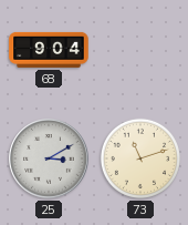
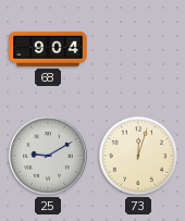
25: 3:10 -> 9:10
73: 11:12 -> 12:03
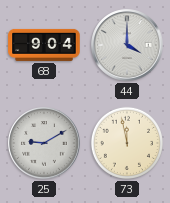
44: none -> 4:00
73: 12:03 -> 11:58
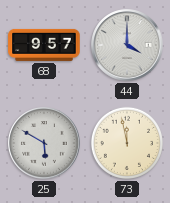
68: 9:04 -> 9:57
25: 9:10 -> 5:50
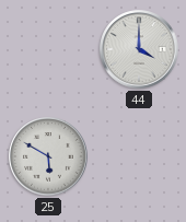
68: 9:57 -> none
73: 11:58 -> none
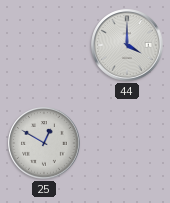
25: 5:50 -> 12:50
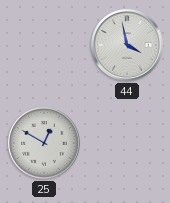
44: 4:00 -> 3:58
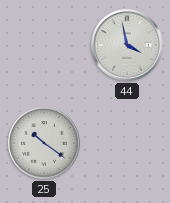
25: 12:50 -> 10:21
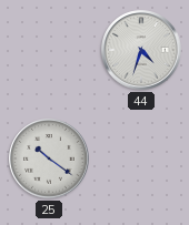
44: 3:58 -> 4:33
